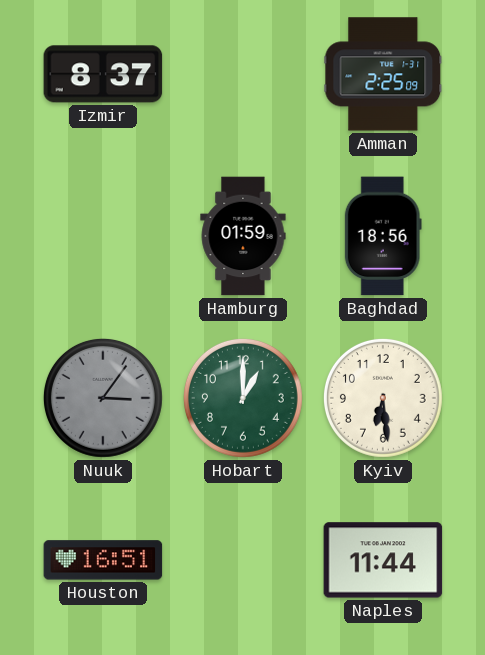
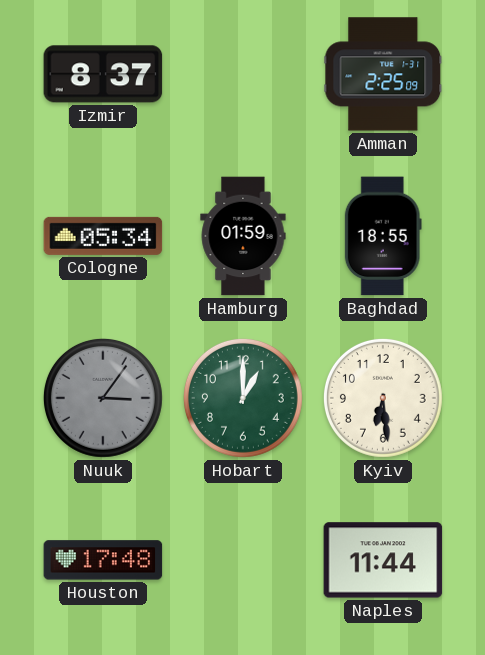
Cologne: none -> 05:34
Baghdad: 18:56 -> 18:55
Houston: 16:51 -> 17:48
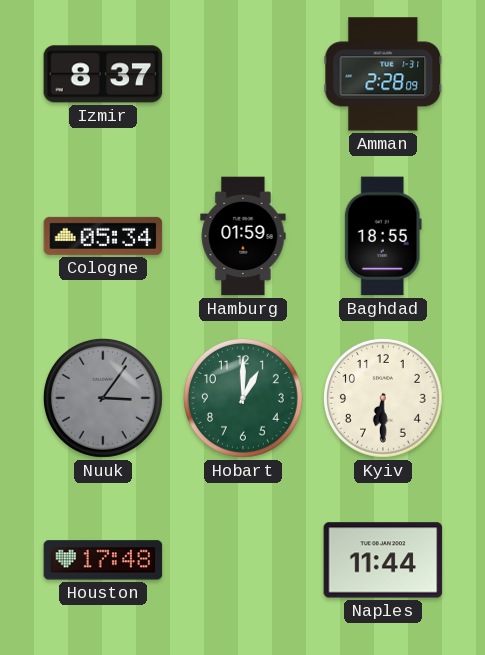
Amman: 2:25 -> 2:28
Kyiv: 6:29 -> 6:30
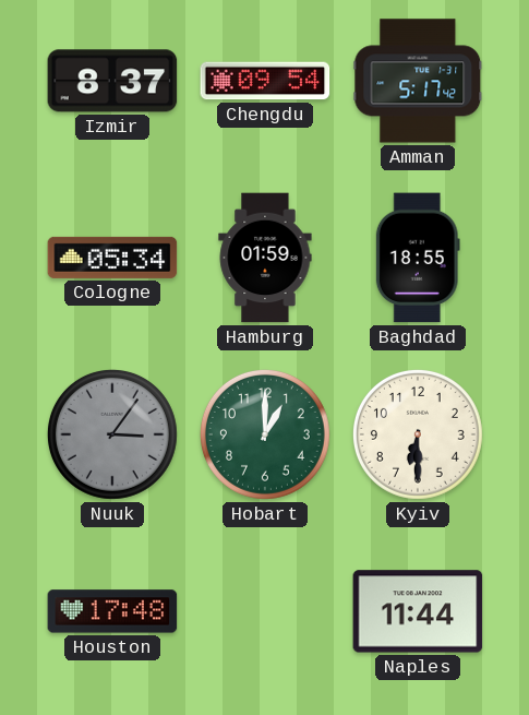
Chengdu: none -> 09:54
Amman: 2:28 -> 5:17
